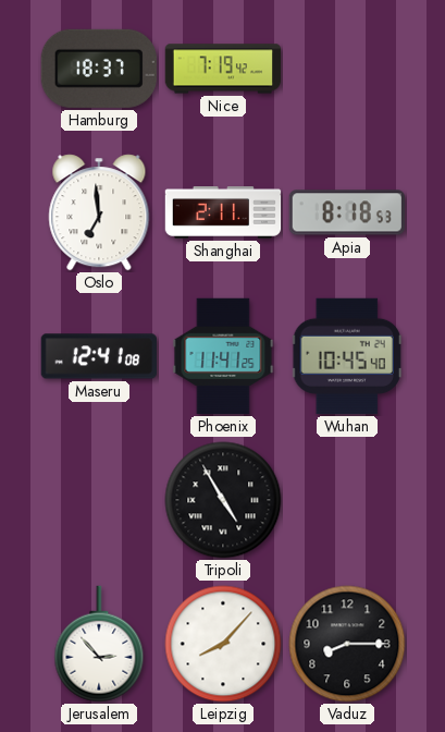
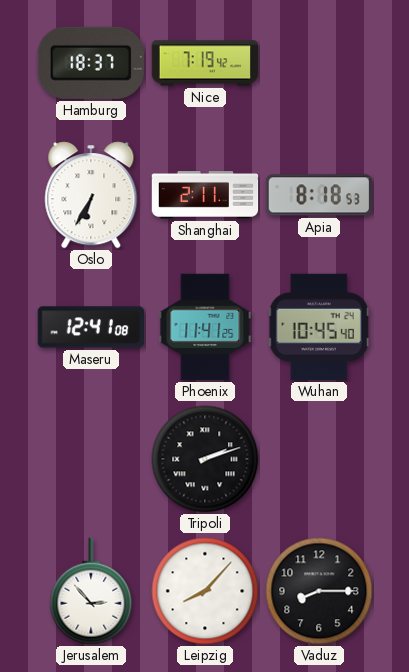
Oslo: 6:59 -> 6:35
Tripoli: 4:55 -> 2:12
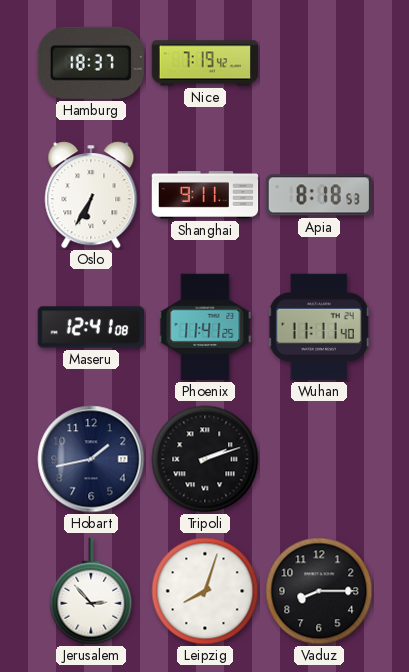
Shanghai: 2:11 -> 9:11
Wuhan: 10:45 -> 11:11
Hobart: none -> 1:43
Leipzig: 8:07 -> 8:03
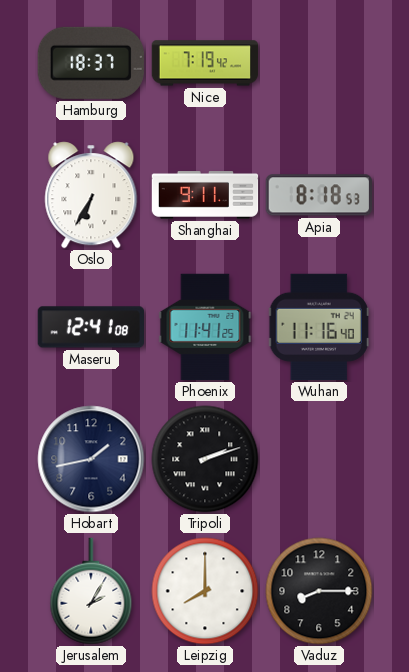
Wuhan: 11:11 -> 11:16
Jerusalem: 2:53 -> 2:05
Leipzig: 8:03 -> 8:00
